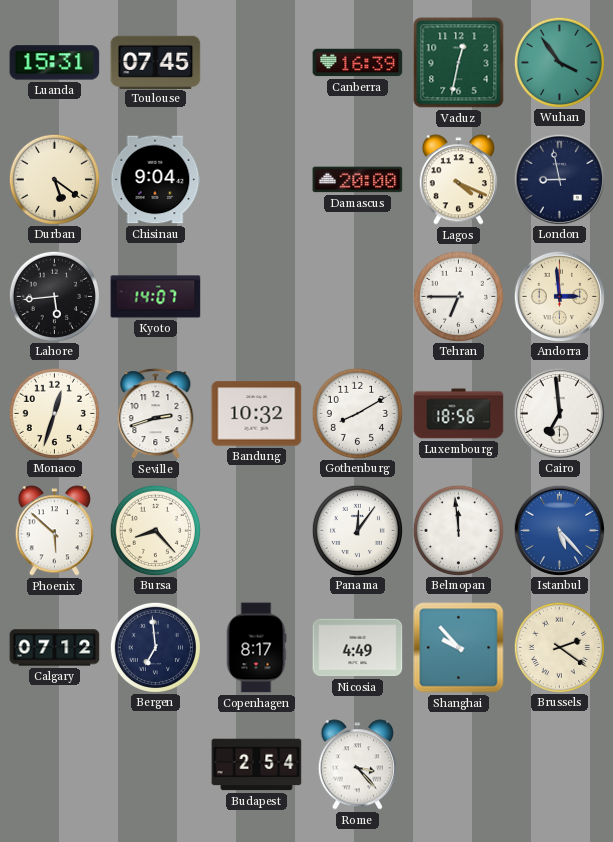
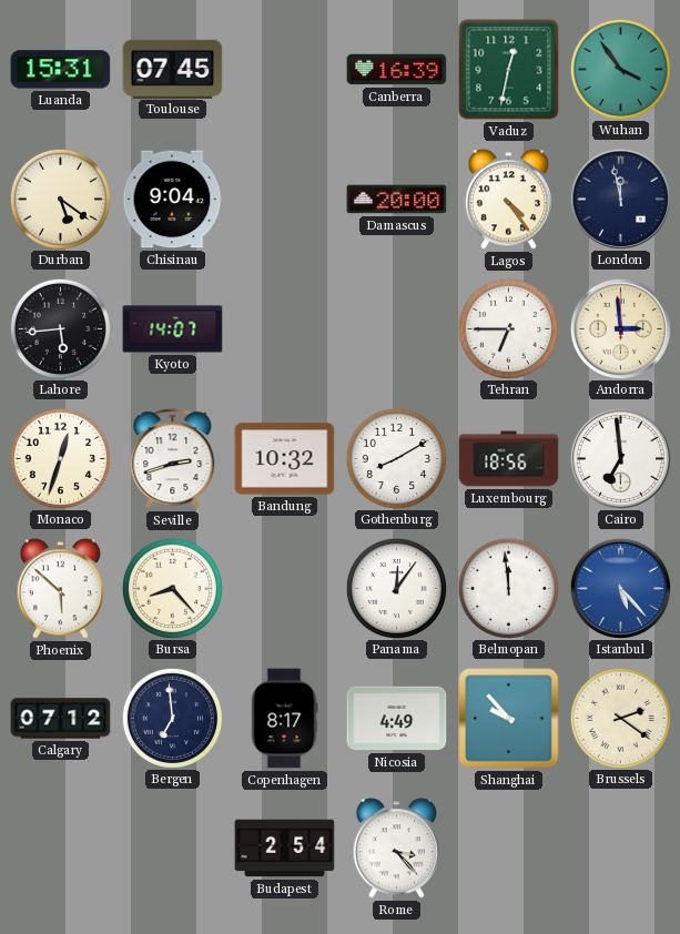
Lagos: 4:19 -> 4:24
London: 8:58 -> 11:58
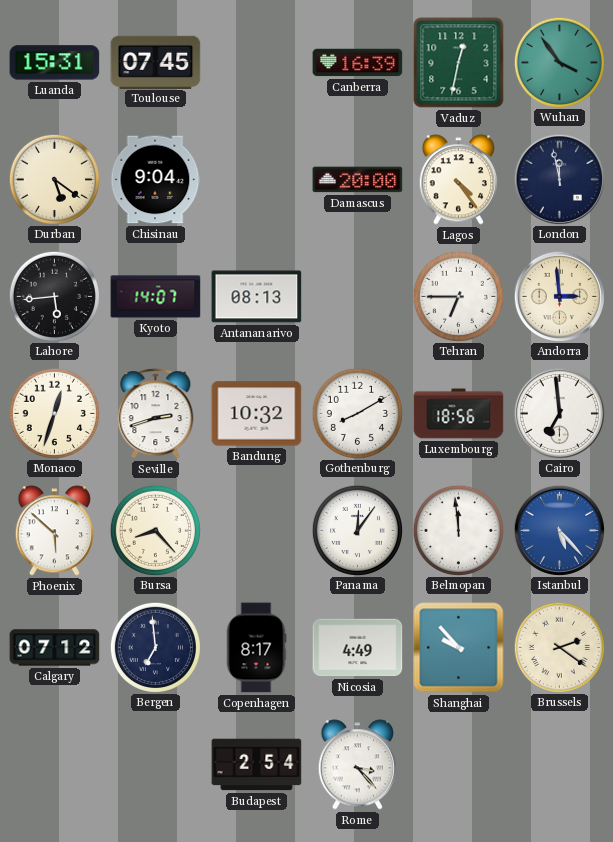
Antananarivo: none -> 08:13
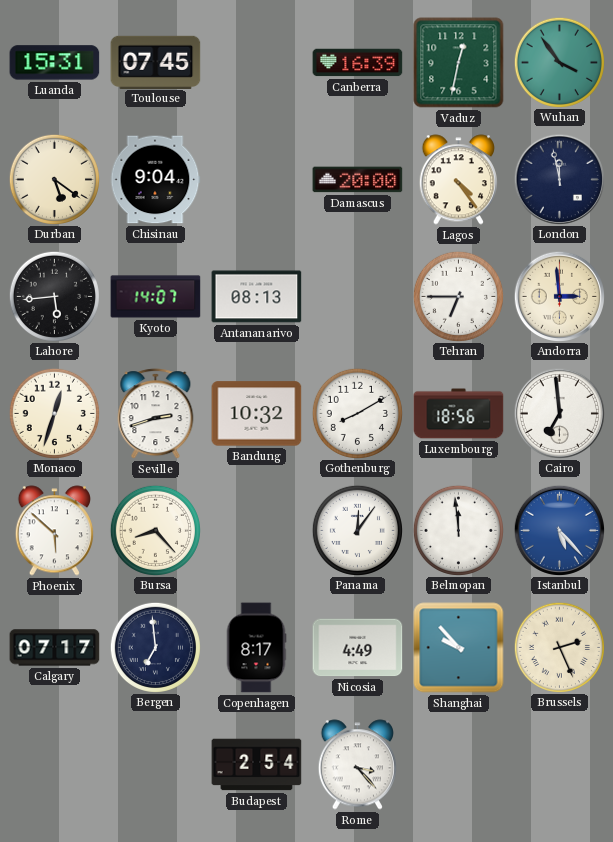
Calgary: 07:12 -> 07:17
Brussels: 2:21 -> 2:26
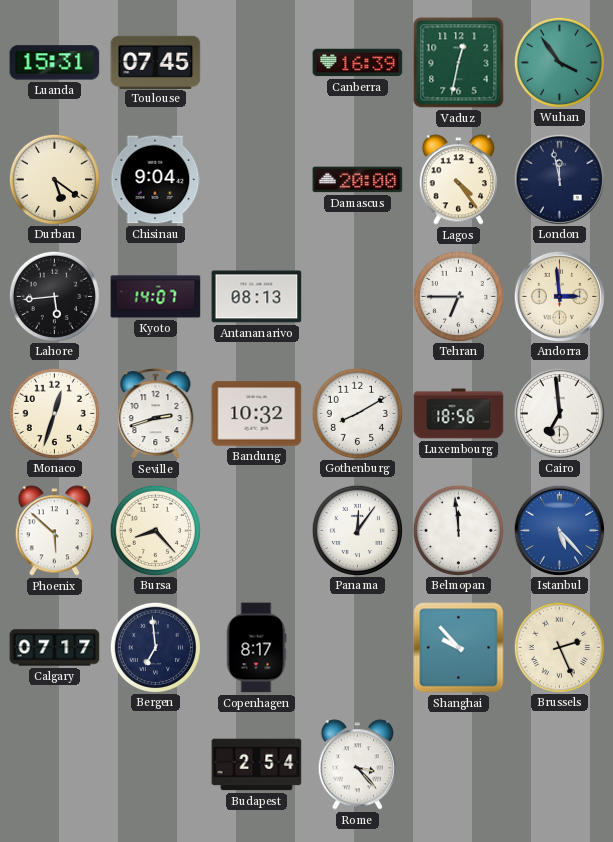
Nicosia: 4:49 -> none
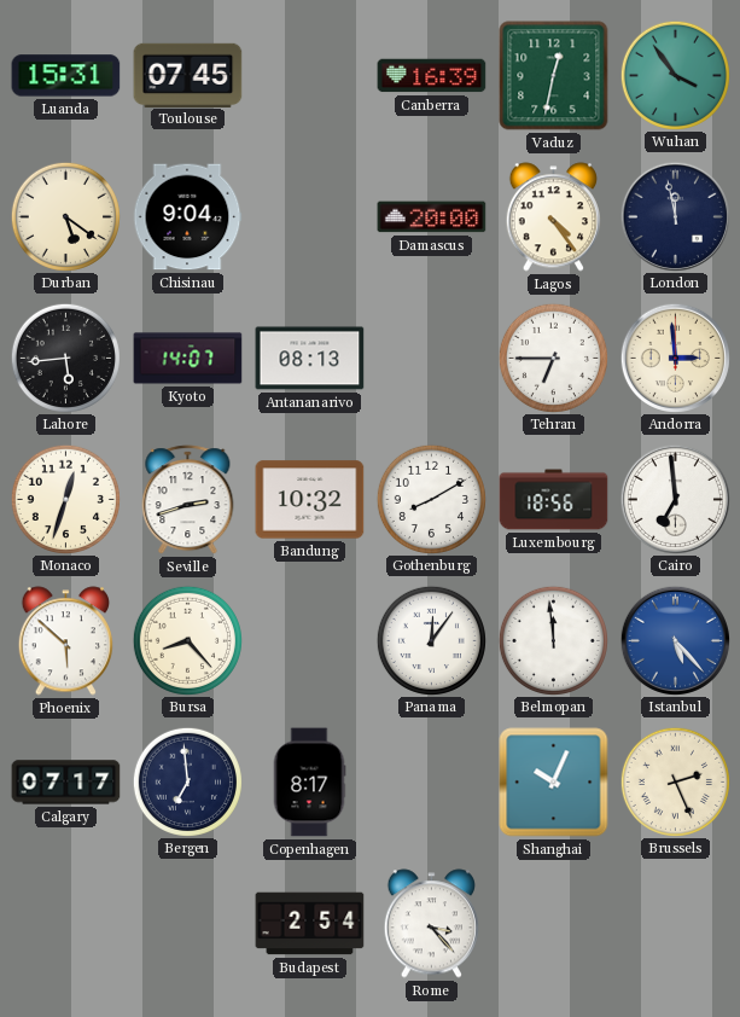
Shanghai: 9:53 -> 10:04
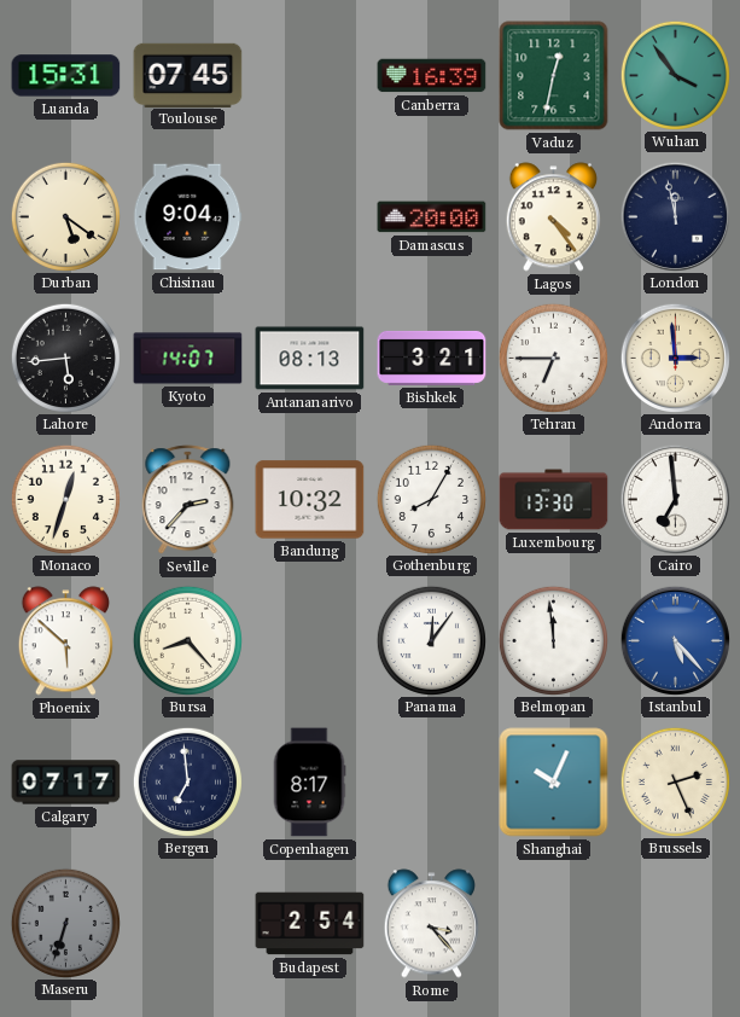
Bishkek: none -> 3:21
Seville: 2:42 -> 2:37
Gothenburg: 8:10 -> 8:05
Luxembourg: 18:56 -> 13:30
Maseru: none -> 6:33
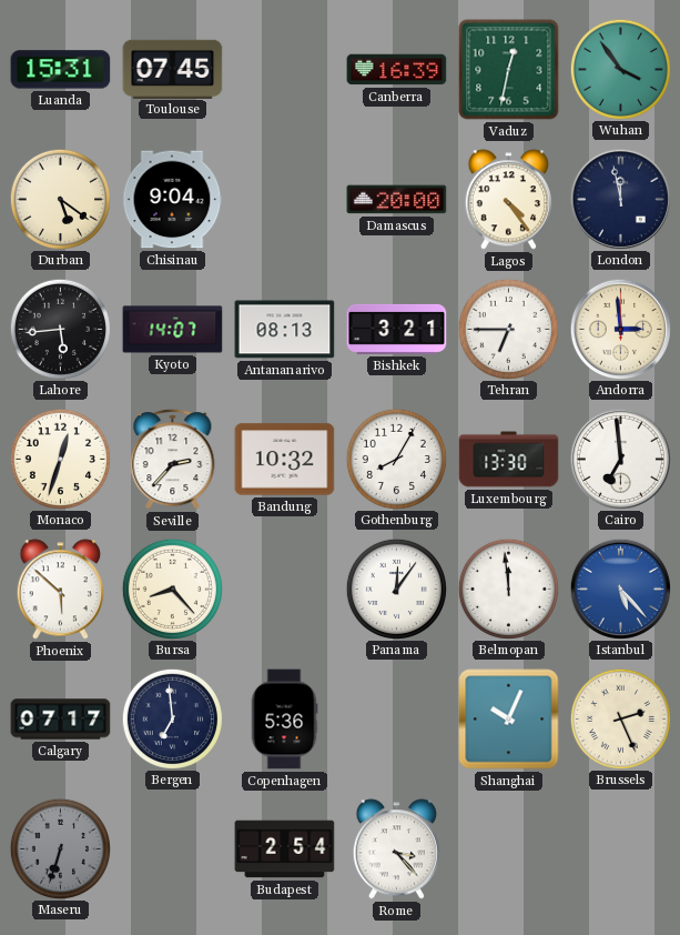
Copenhagen: 8:17 -> 5:36
